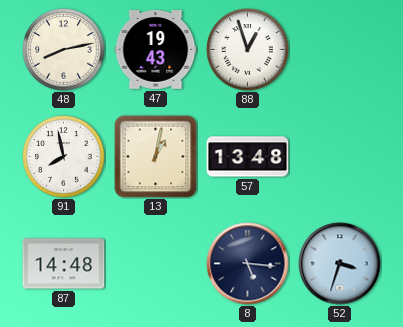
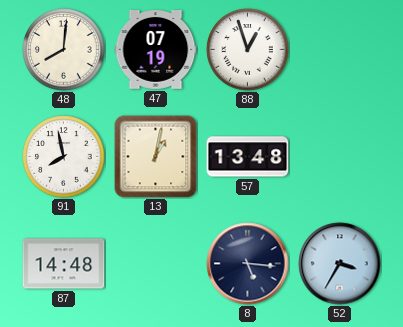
48: 8:13 -> 8:01
47: 19:43 -> 07:19
52: 3:33 -> 3:35
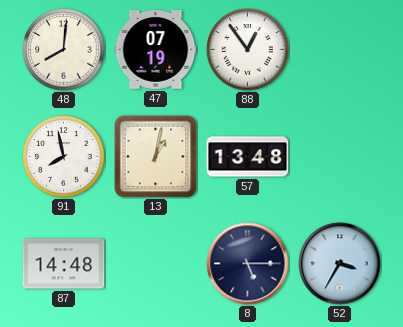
88: 12:57 -> 12:54
8: 5:16 -> 5:15
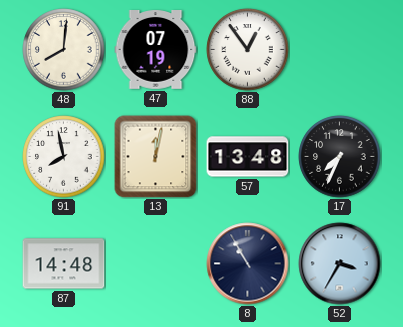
13: 1:02 -> 12:02
17: none -> 7:34
8: 5:15 -> 10:55
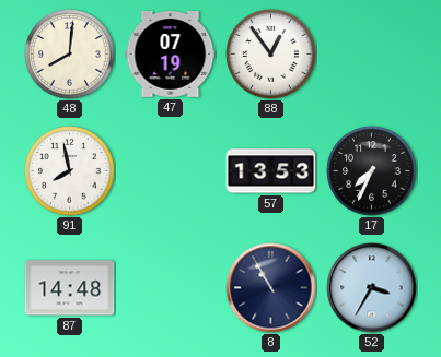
13: 12:02 -> none
57: 13:48 -> 13:53
